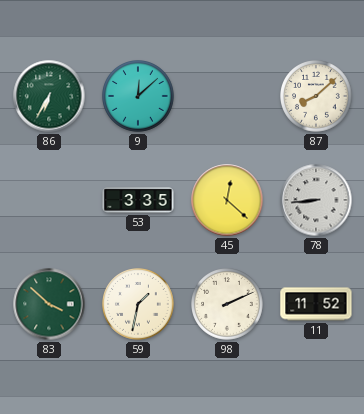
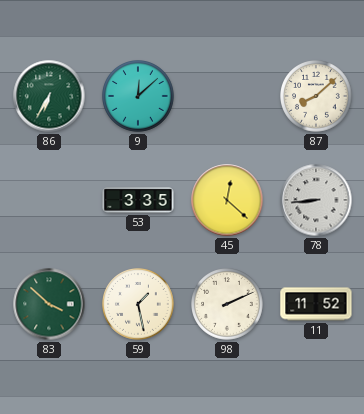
59: 1:32 -> 1:28
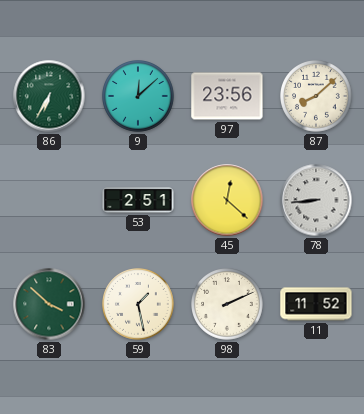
97: none -> 23:56
53: 3:35 -> 2:51
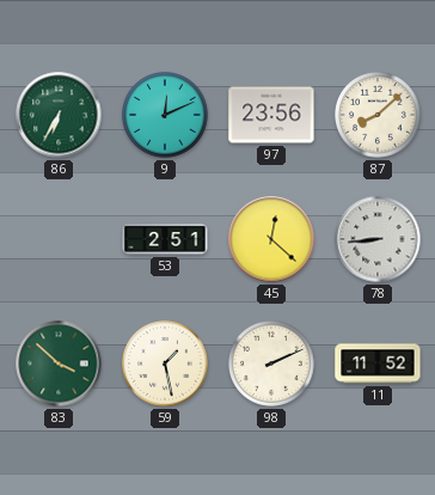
9: 12:08 -> 12:11
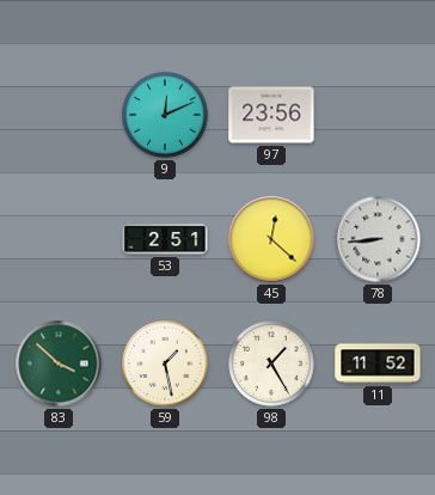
86: 6:35 -> none
87: 8:08 -> none
98: 2:11 -> 1:25
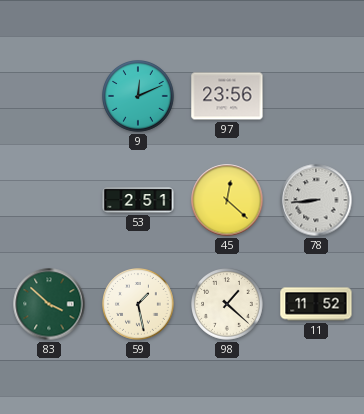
98: 1:25 -> 1:22
